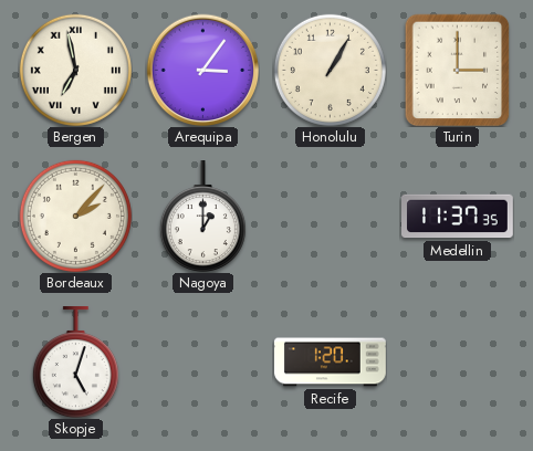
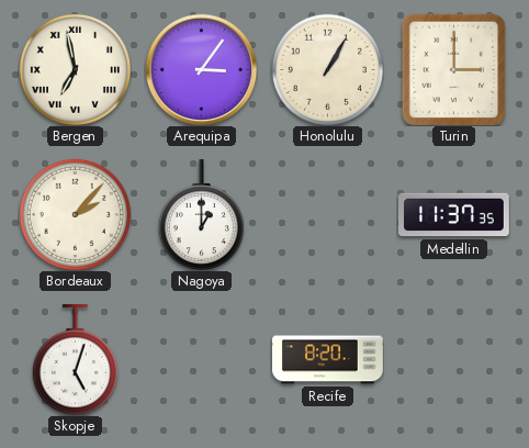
Recife: 1:20 -> 8:20
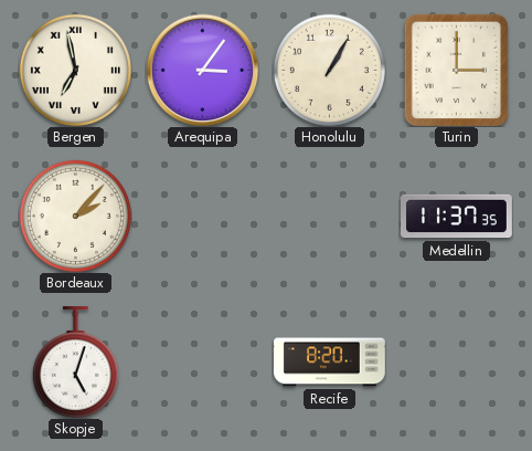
Nagoya: 1:00 -> none
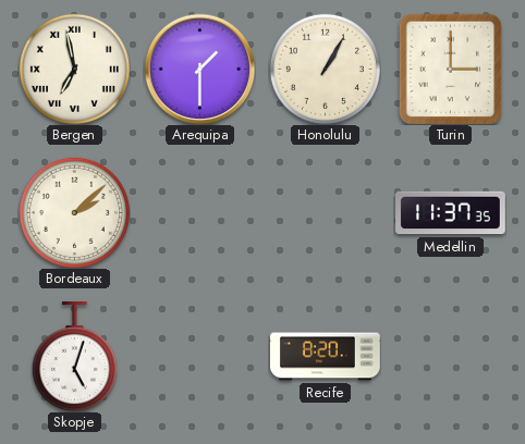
Arequipa: 3:06 -> 1:30
Bordeaux: 2:07 -> 2:08
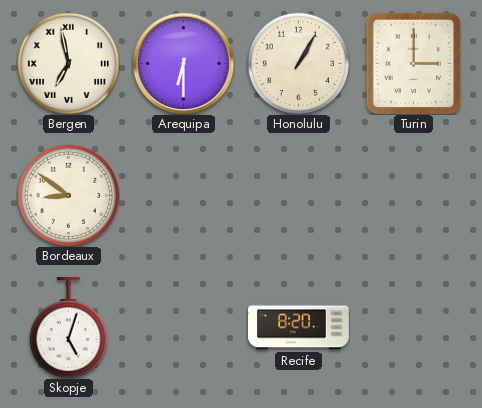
Arequipa: 1:30 -> 6:30
Bordeaux: 2:08 -> 8:51
Medellin: 11:37 -> none
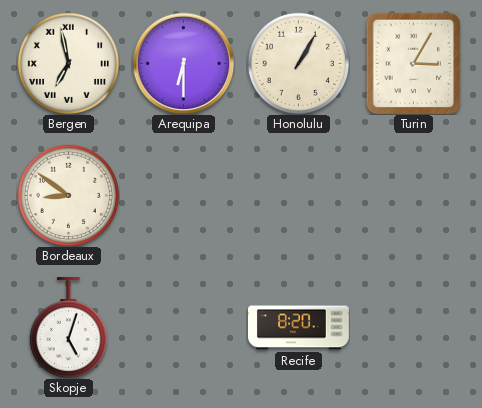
Turin: 3:00 -> 3:05
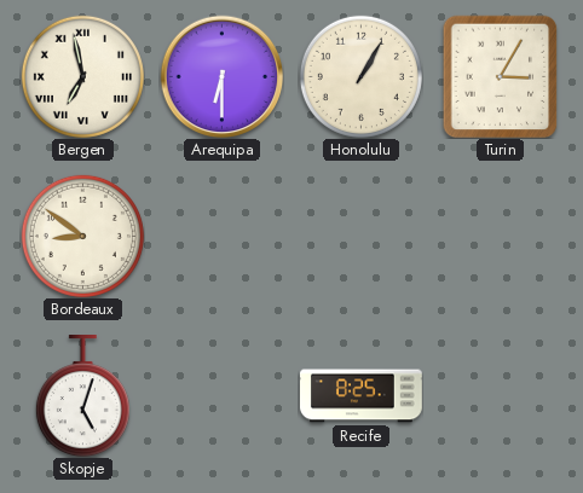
Recife: 8:20 -> 8:25
